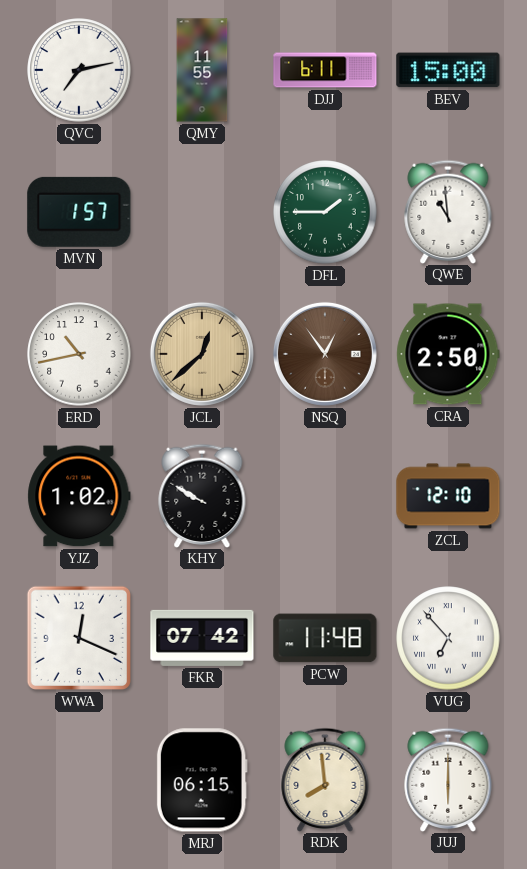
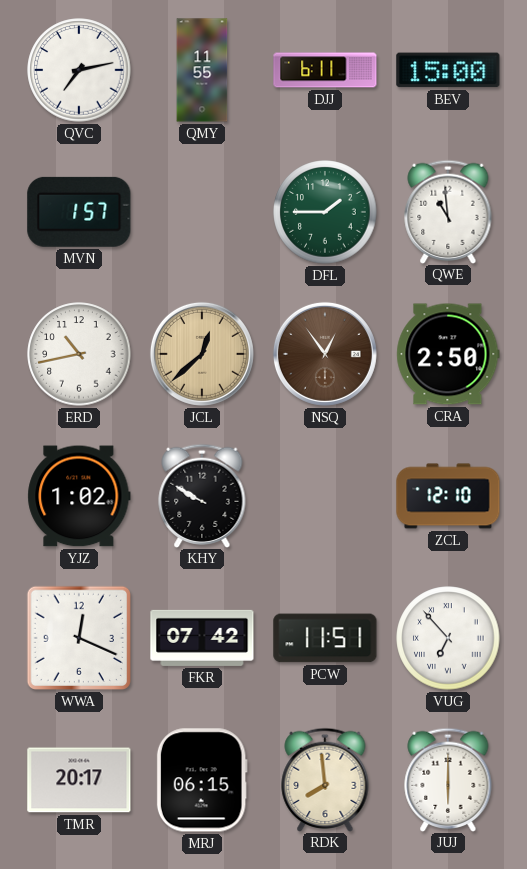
PCW: 11:48 -> 11:51
TMR: none -> 20:17
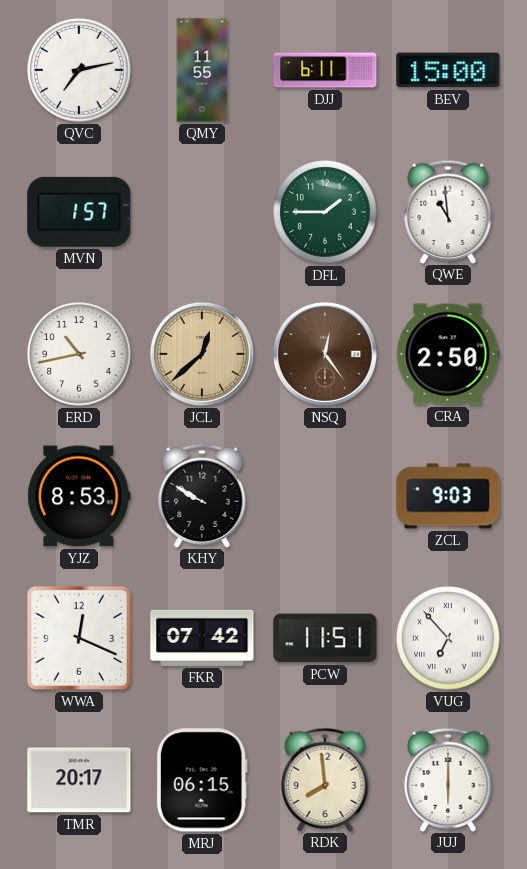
NSQ: 12:54 -> 12:24
YJZ: 1:02 -> 8:53
ZCL: 12:10 -> 9:03
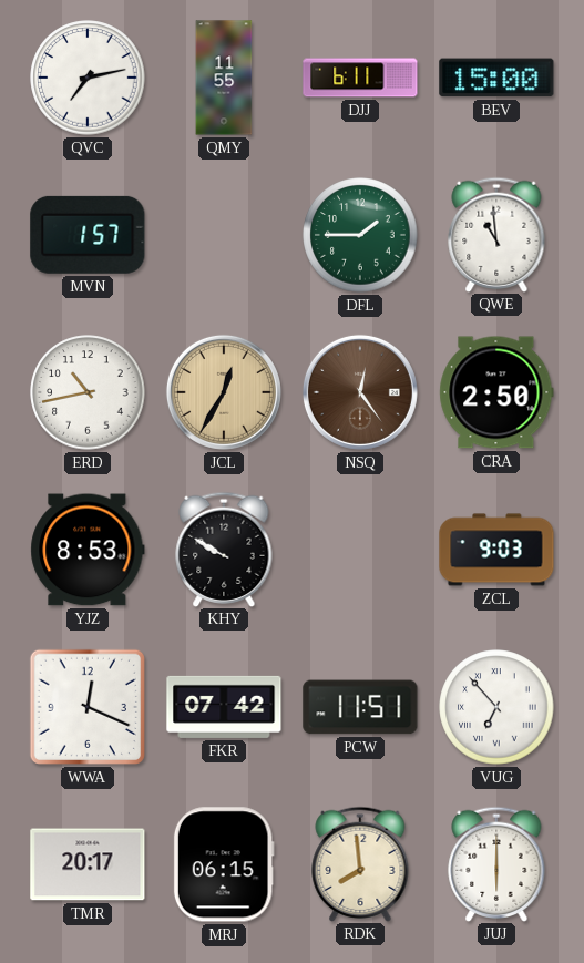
JCL: 12:38 -> 12:35
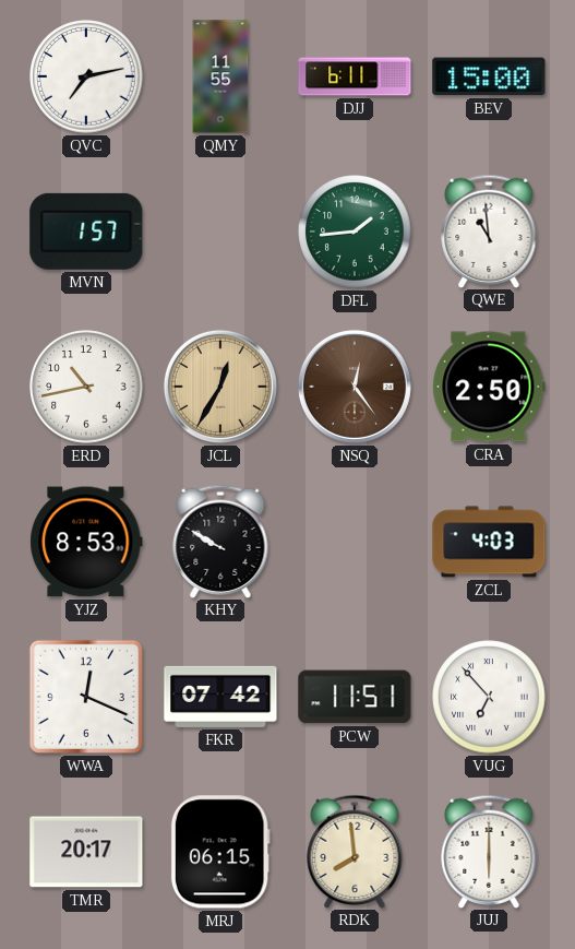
DFL: 1:45 -> 1:44
ZCL: 9:03 -> 4:03
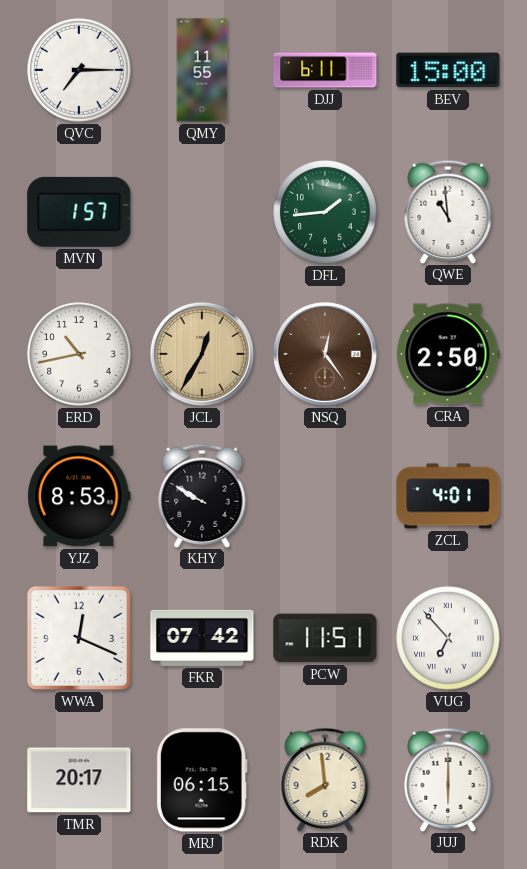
QVC: 7:13 -> 7:15
ZCL: 4:03 -> 4:01
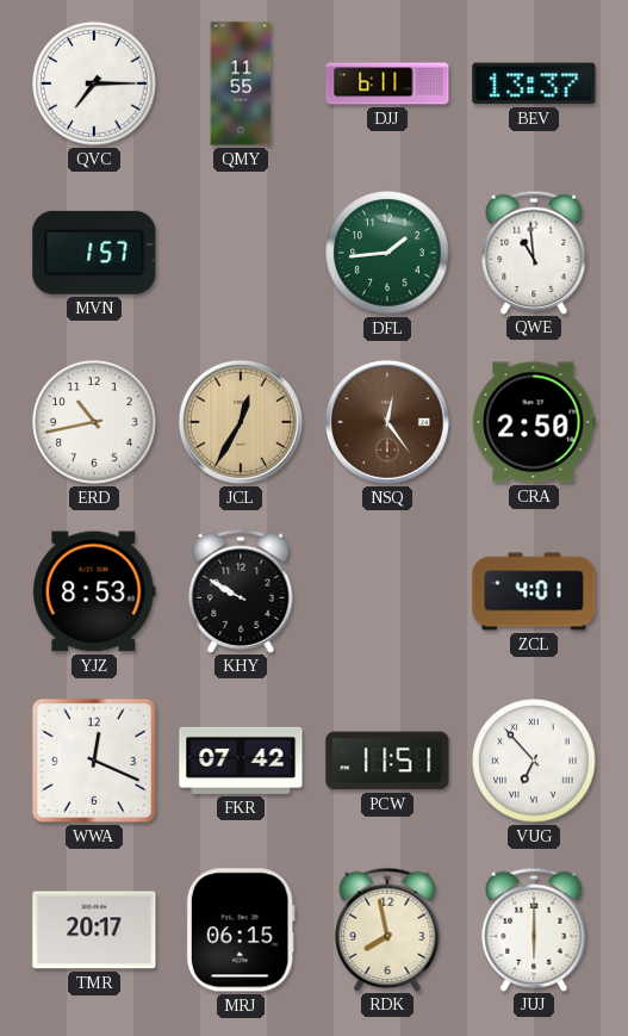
BEV: 15:00 -> 13:37
RDK: 7:59 -> 7:58
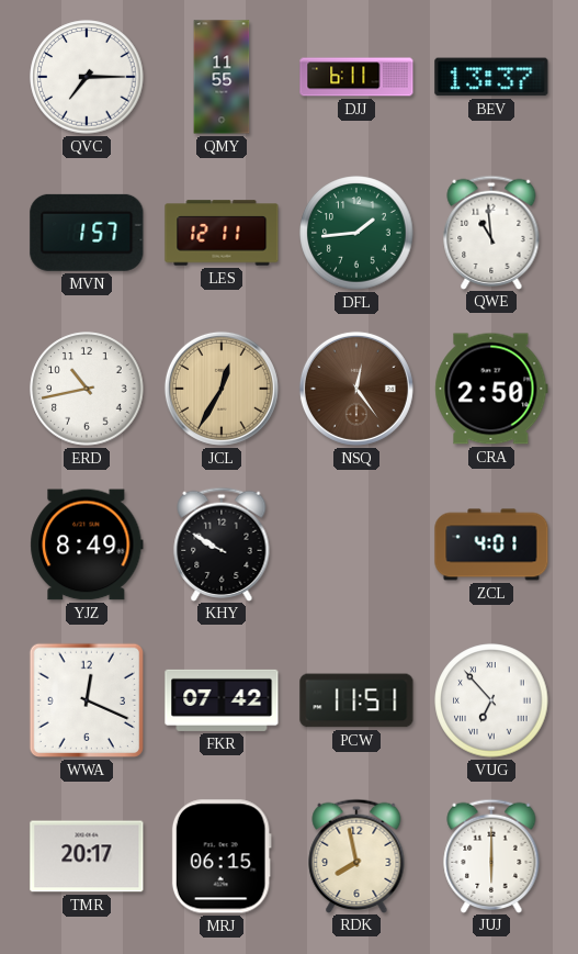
LES: none -> 12:11
YJZ: 8:53 -> 8:49
